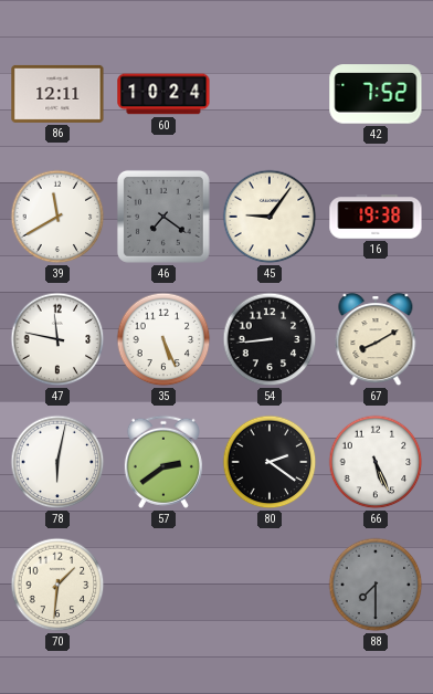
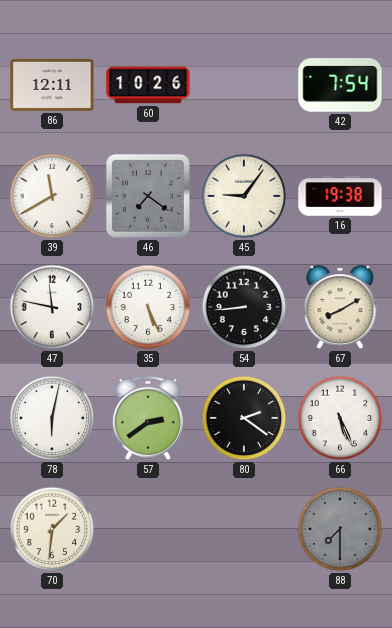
60: 10:24 -> 10:26
42: 7:52 -> 7:54
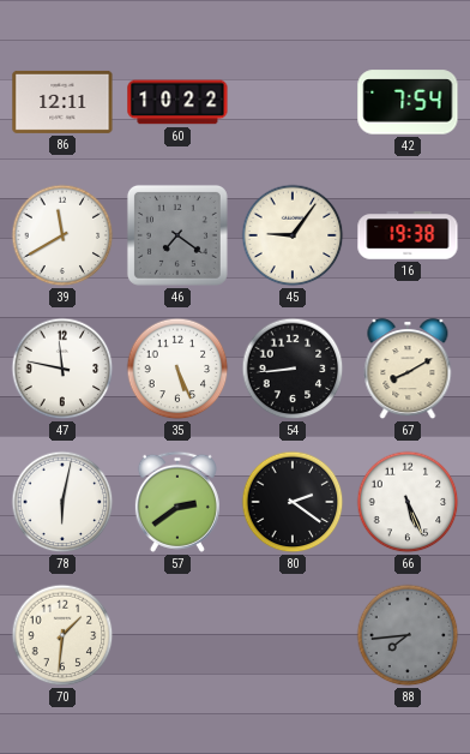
60: 10:26 -> 10:22
88: 7:30 -> 7:44
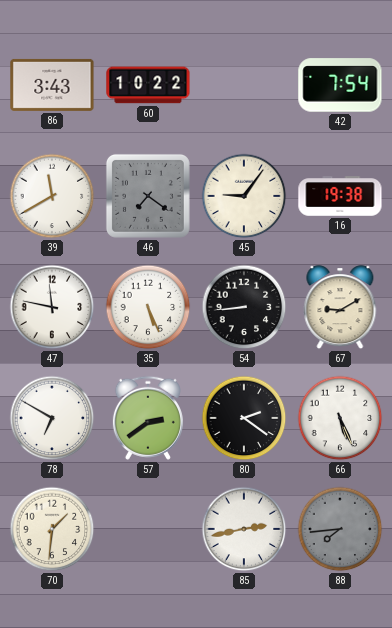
86: 12:11 -> 3:43
67: 8:10 -> 9:10
78: 6:02 -> 6:50
85: none -> 2:43
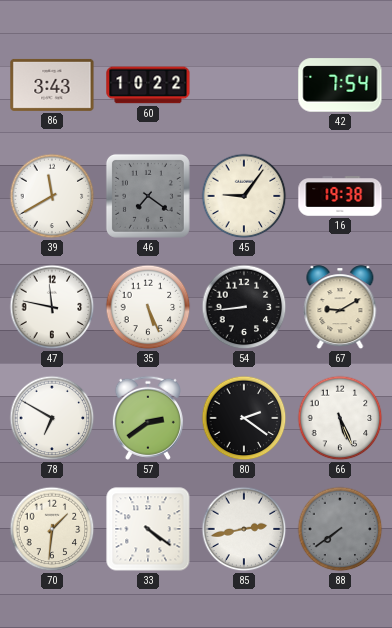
33: none -> 4:21
88: 7:44 -> 7:39
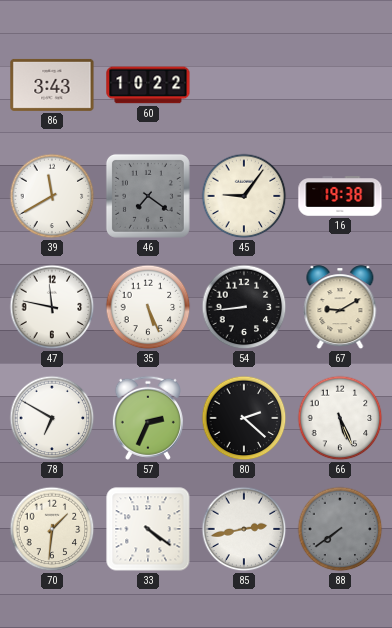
42: 7:54 -> none
57: 2:39 -> 2:34
80: 2:21 -> 2:22
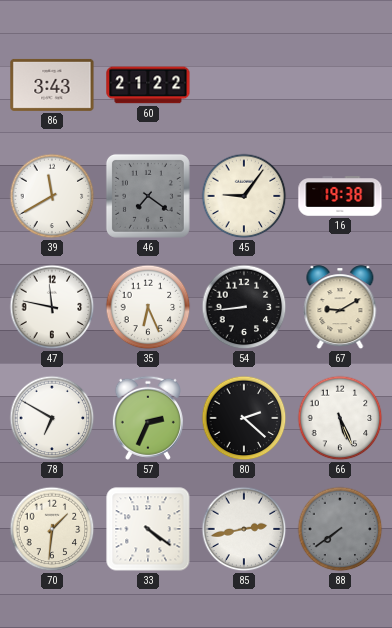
60: 10:22 -> 21:22
35: 5:26 -> 6:26
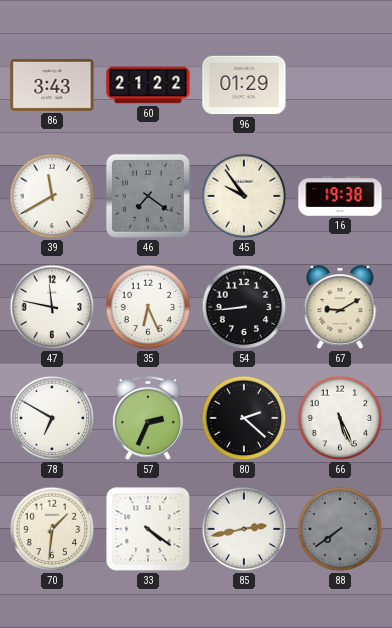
96: none -> 01:29
45: 9:06 -> 9:54
